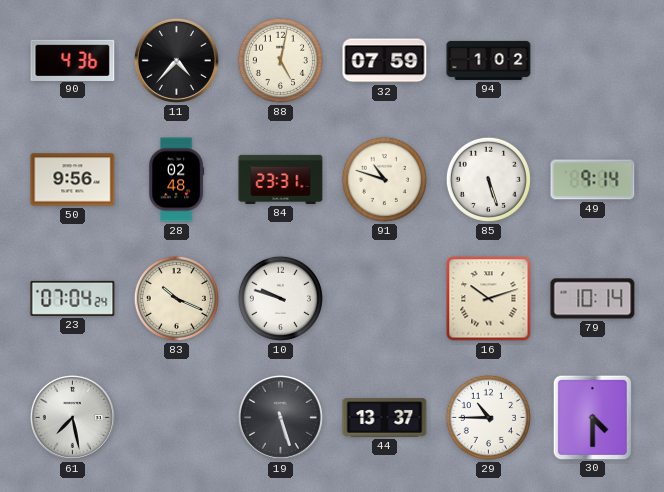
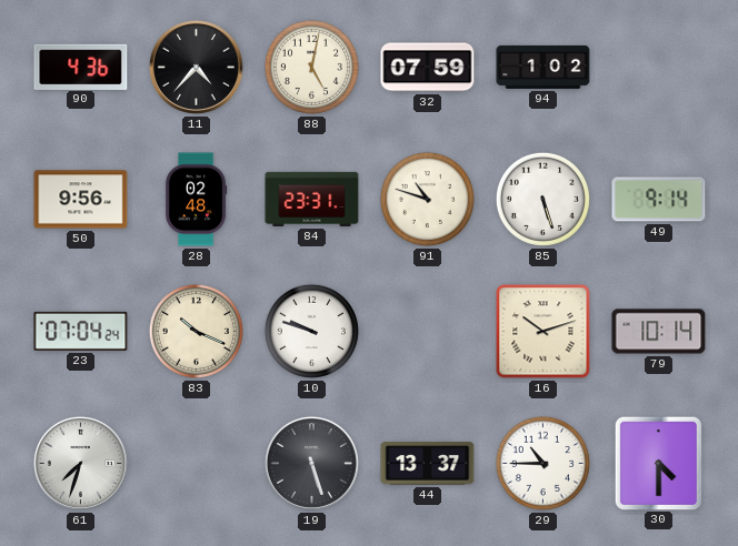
61: 7:28 -> 7:33
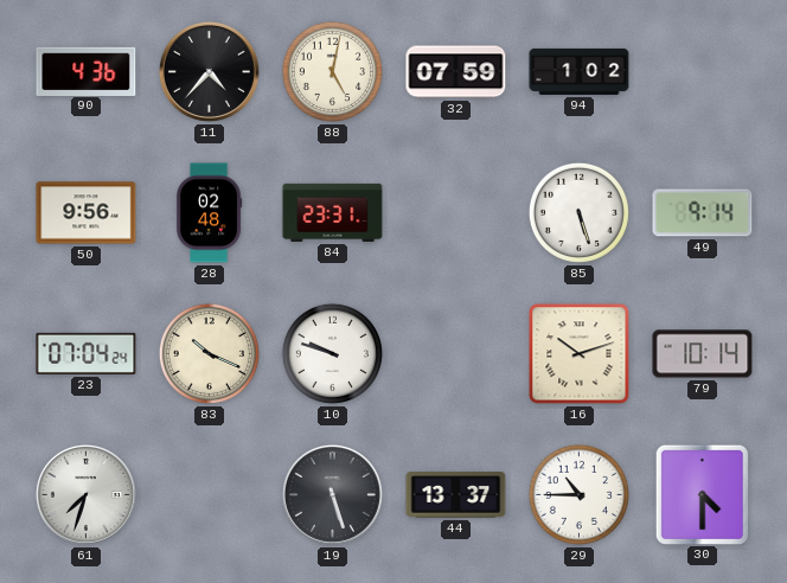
91: 10:48 -> none
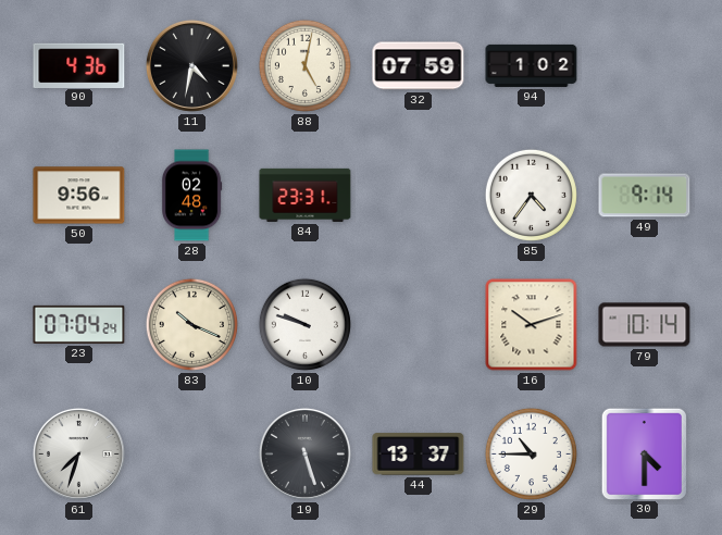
11: 4:37 -> 4:32
85: 5:27 -> 4:36
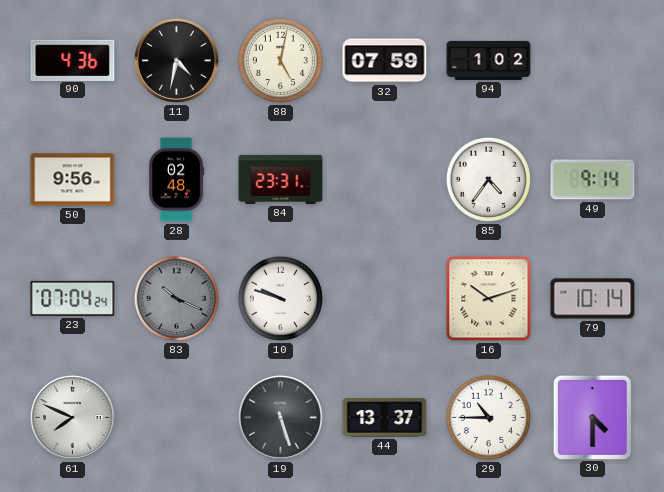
83 dial: cream -> grey
61: 7:33 -> 7:49
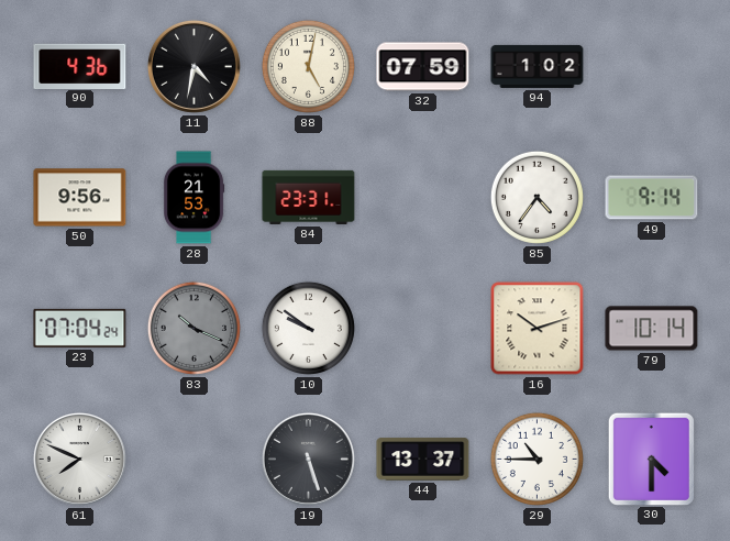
28: 02:48 -> 21:53
10: 9:48 -> 9:51
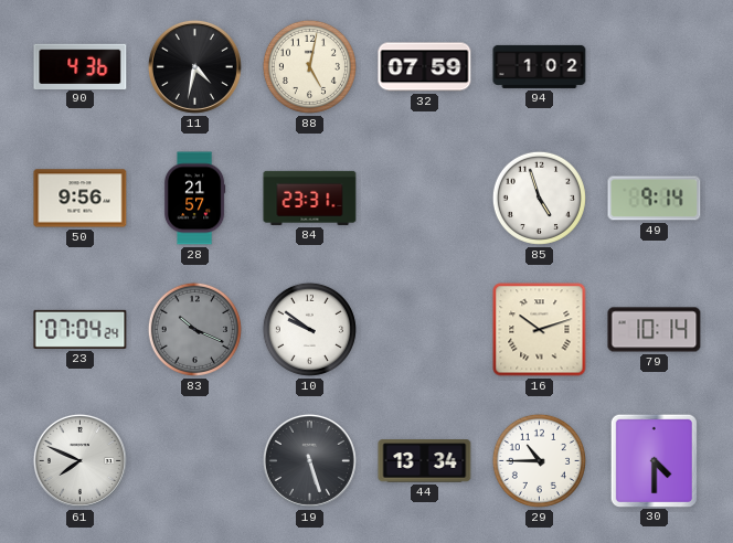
28: 21:53 -> 21:57
85: 4:36 -> 4:57
44: 13:37 -> 13:34
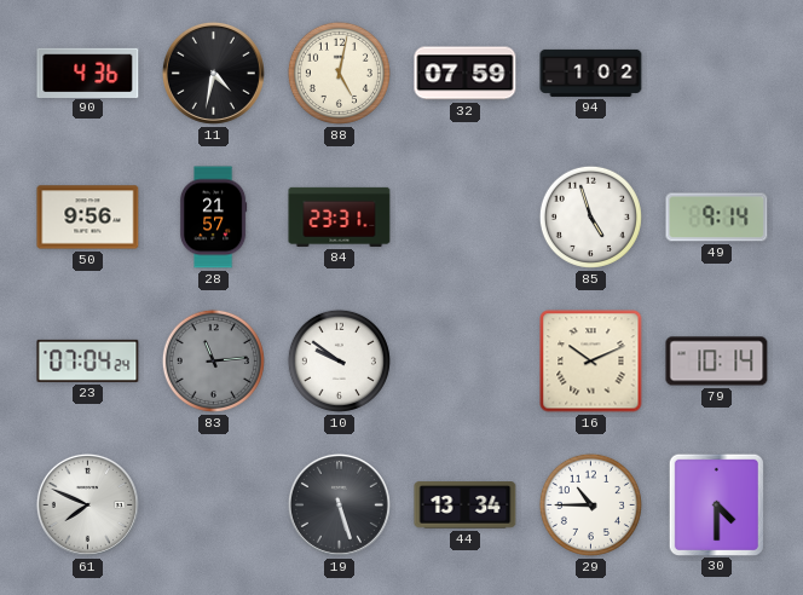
83: 10:19 -> 11:14
16: 10:12 -> 10:11
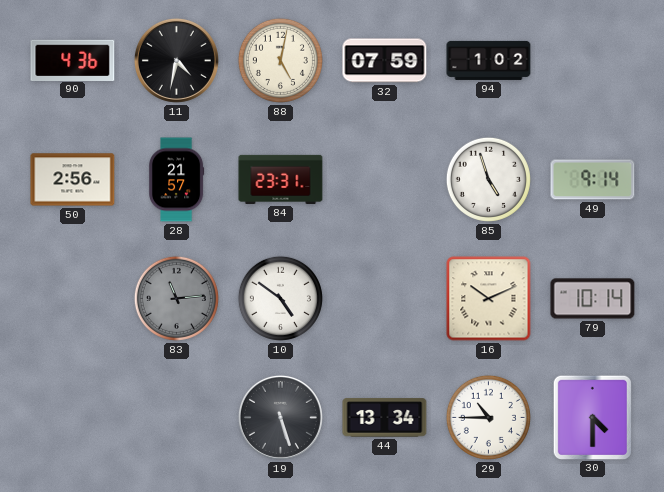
50: 9:56 -> 2:56
23: 07:04 -> none
10: 9:51 -> 4:51
61: 7:49 -> none
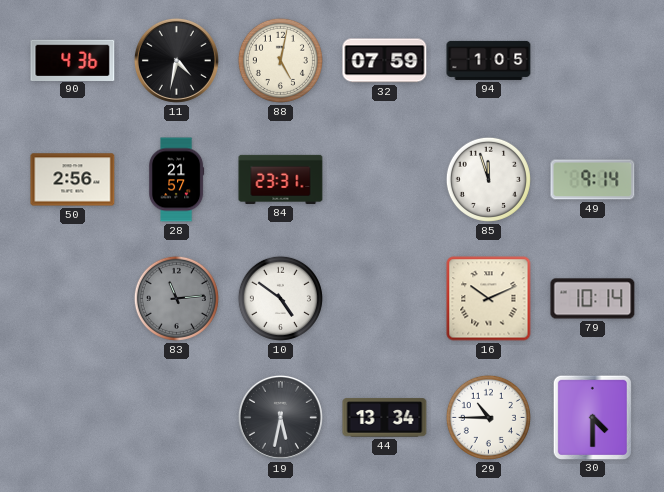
94: 1:02 -> 1:05
85: 4:57 -> 11:57
19: 5:27 -> 5:32
